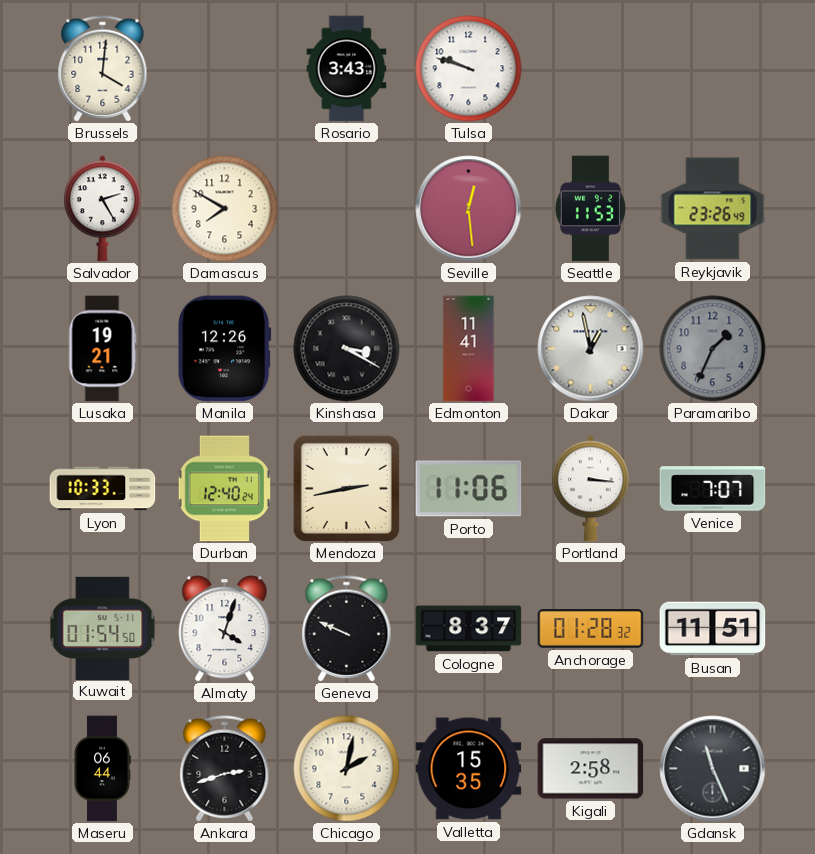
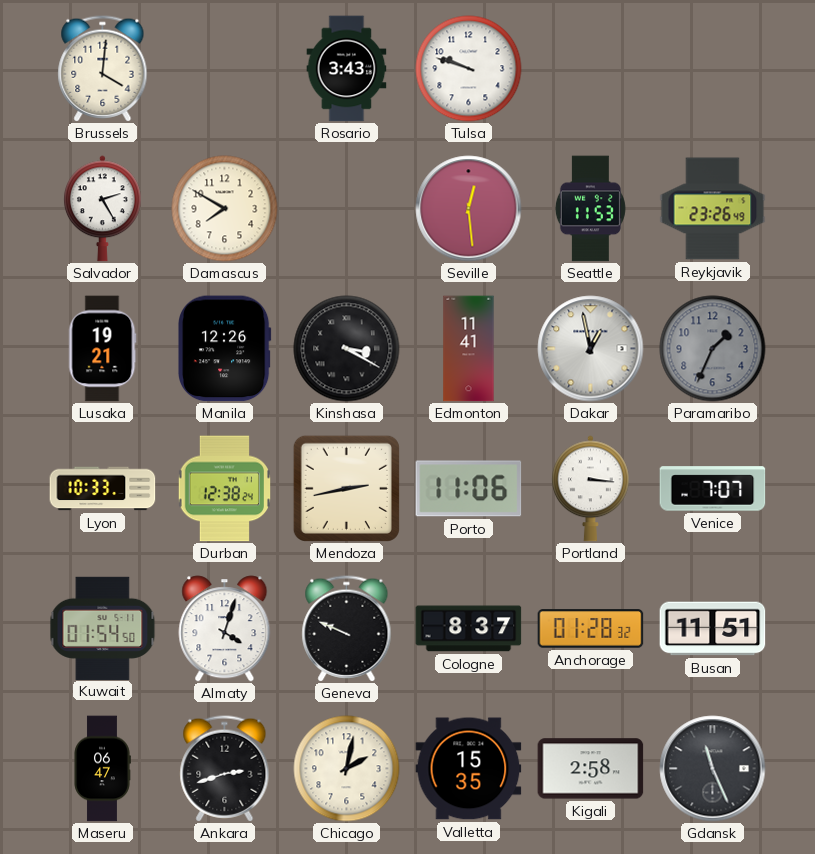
Durban: 12:40 -> 12:38
Maseru: 06:44 -> 06:47
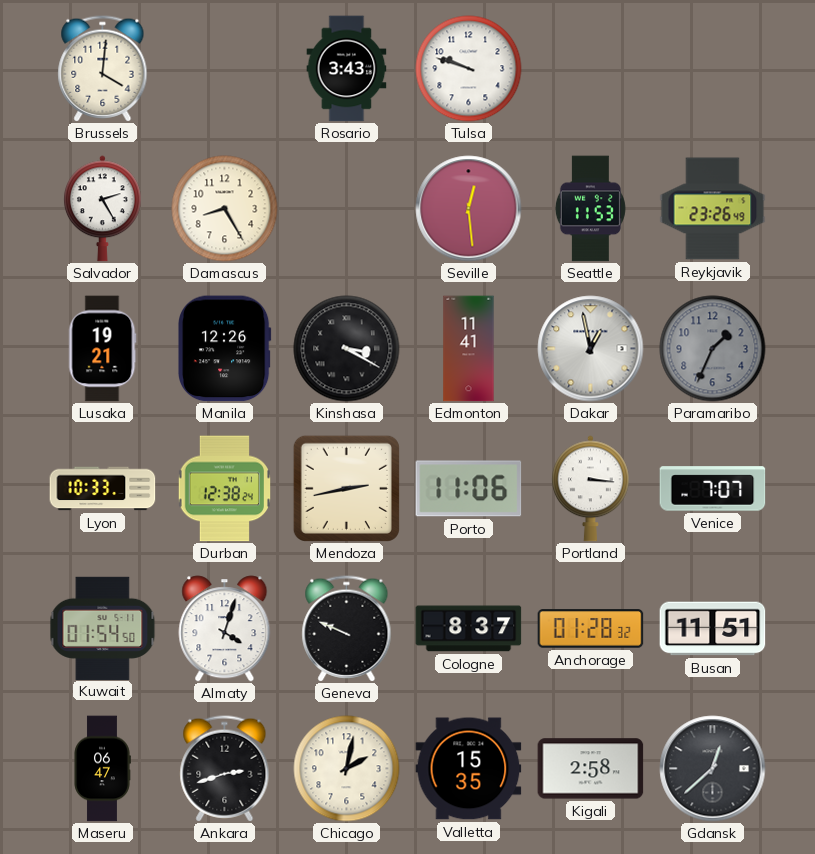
Damascus: 7:50 -> 8:25
Gdansk: 11:26 -> 12:38
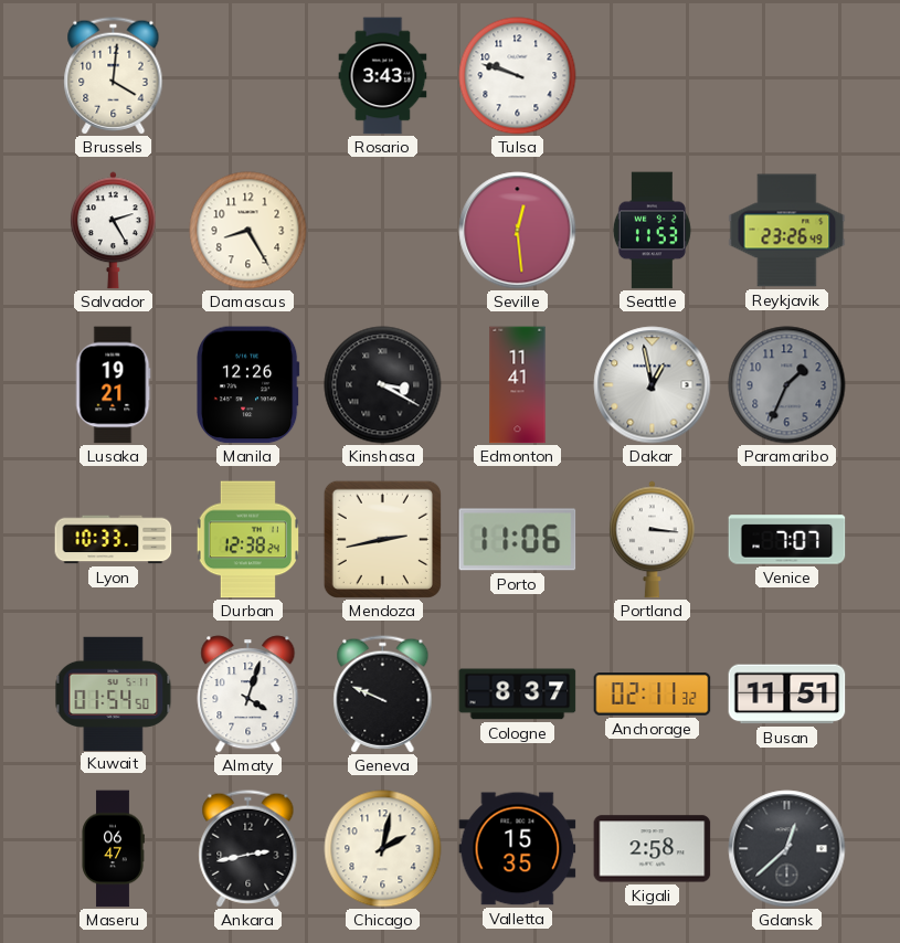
Anchorage: 01:28 -> 02:11
Ankara: 2:42 -> 2:43
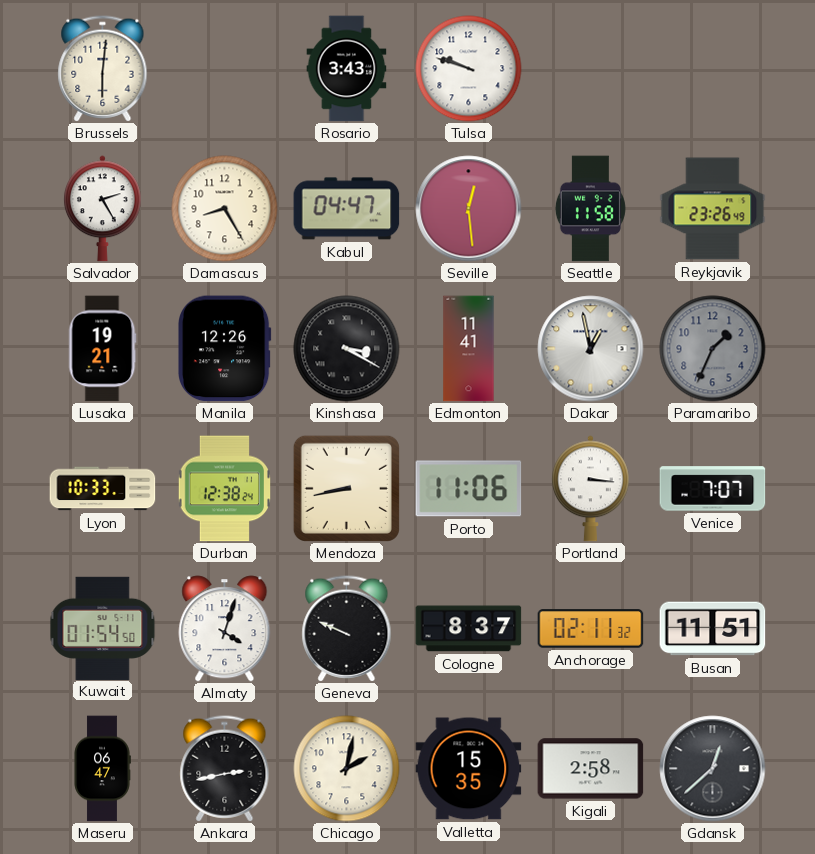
Brussels: 4:01 -> 6:01
Kabul: none -> 04:47
Seattle: 11:53 -> 11:58
Mendoza: 2:43 -> 8:43
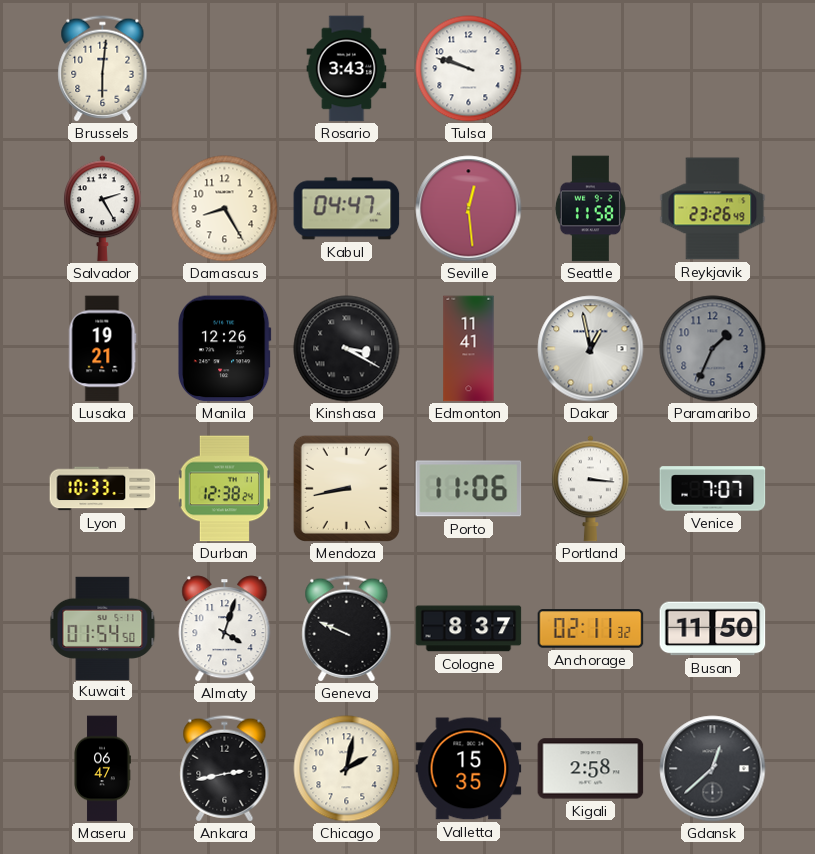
Busan: 11:51 -> 11:50
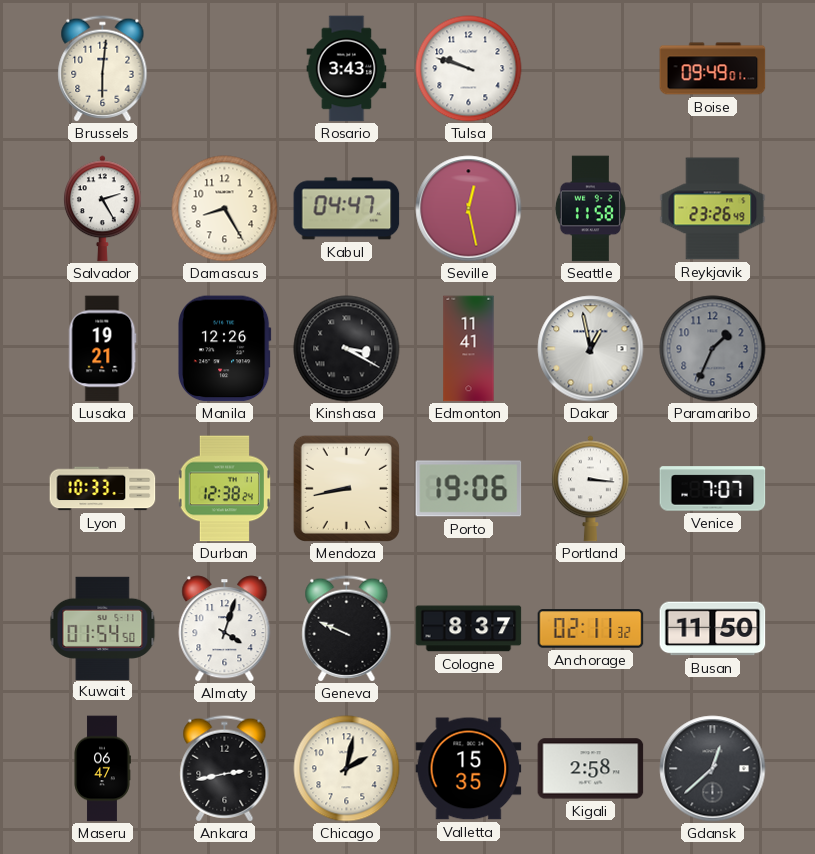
Boise: none -> 09:49
Seville: 12:29 -> 12:28
Porto: 11:06 -> 19:06
